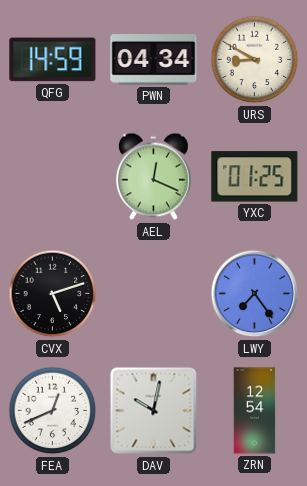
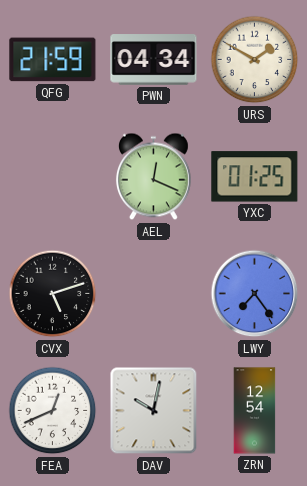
QFG: 14:59 -> 21:59
URS: 8:50 -> 1:50
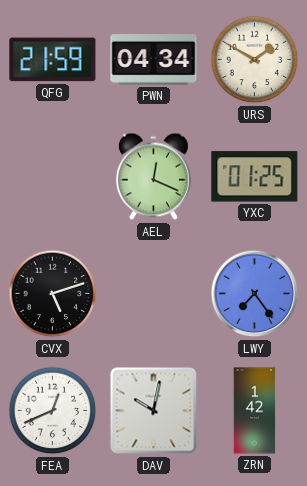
ZRN: 12:54 -> 1:42
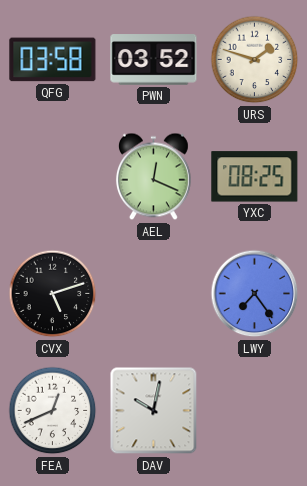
QFG: 21:59 -> 03:58
PWN: 04:34 -> 03:52
URS: 1:50 -> 1:48
YXC: 01:25 -> 08:25
ZRN: 1:42 -> none
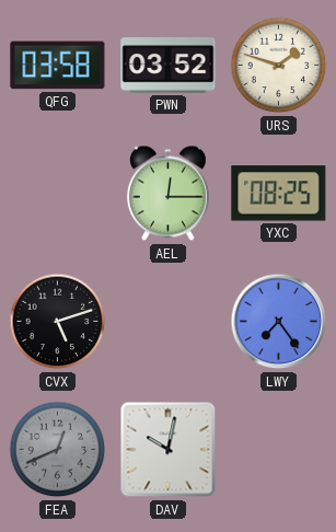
AEL: 12:19 -> 12:15
FEA dial: white -> grey
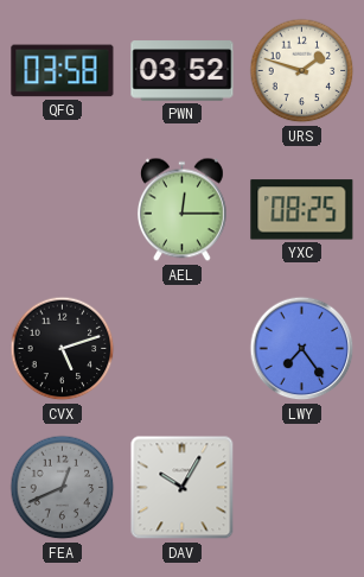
DAV: 10:02 -> 10:05
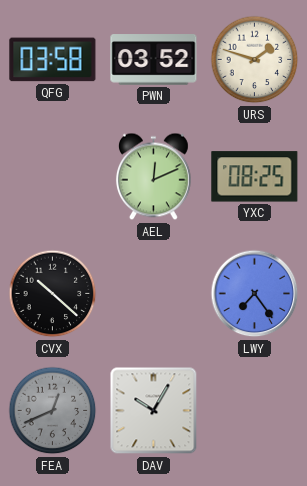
AEL: 12:15 -> 12:11
CVX: 5:12 -> 10:22
